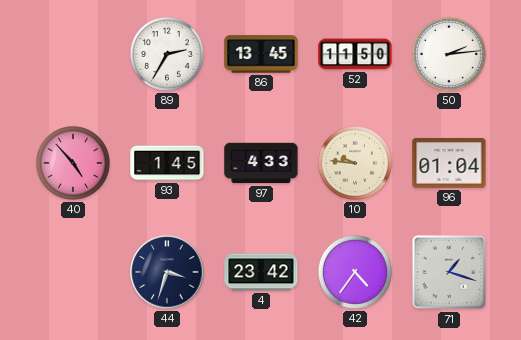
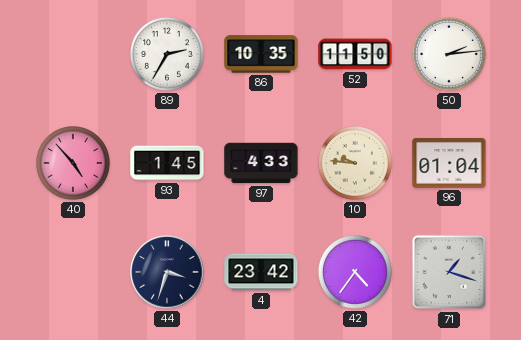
86: 13:45 -> 10:35
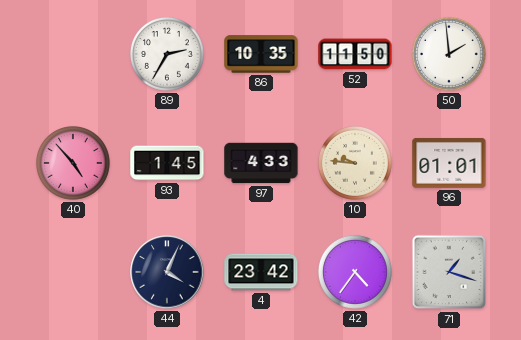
50: 2:14 -> 1:59
96: 01:04 -> 01:01
44: 3:33 -> 4:04
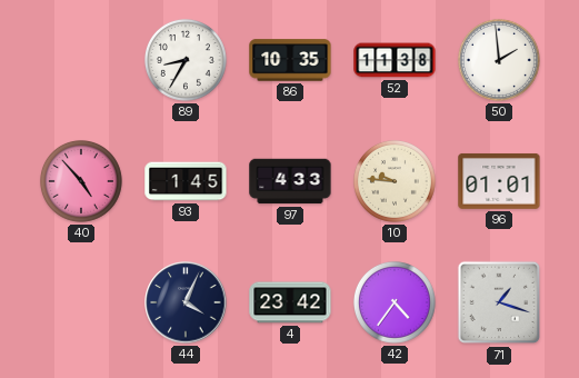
89: 2:35 -> 8:35
52: 11:50 -> 11:38
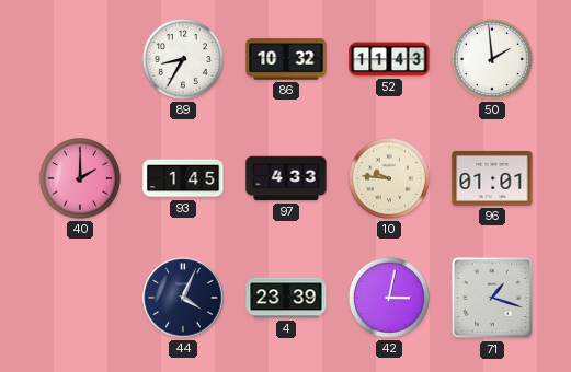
86: 10:35 -> 10:32
52: 11:38 -> 11:43
40: 4:53 -> 2:00
4: 23:42 -> 23:39
42: 4:36 -> 3:02
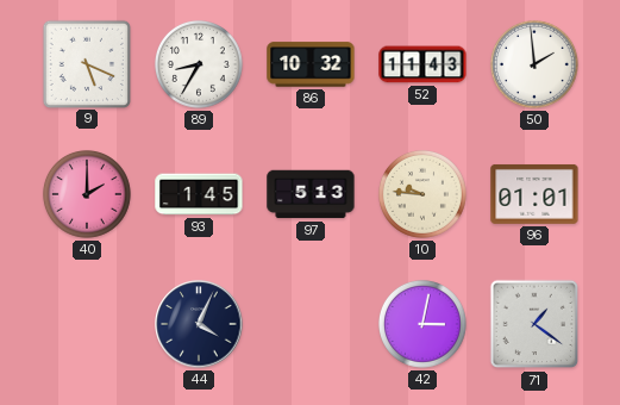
9: none -> 5:19
97: 4:33 -> 5:13
4: 23:39 -> none
71: 1:18 -> 1:21
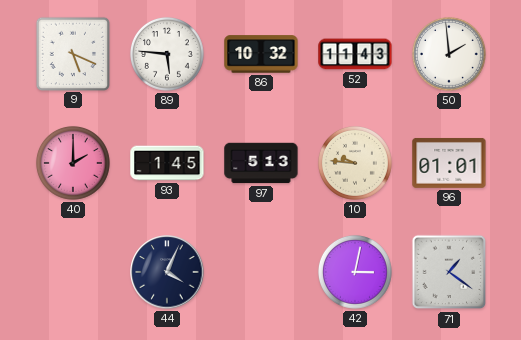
89: 8:35 -> 5:46
